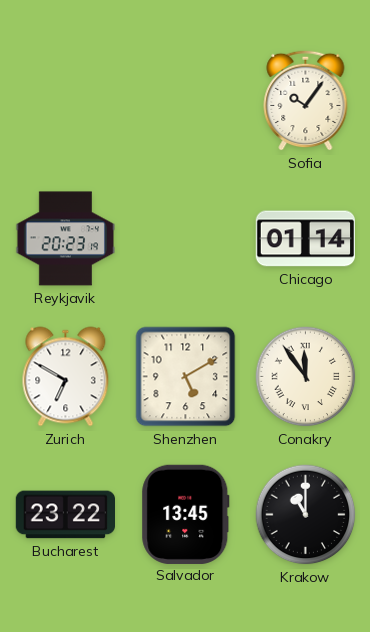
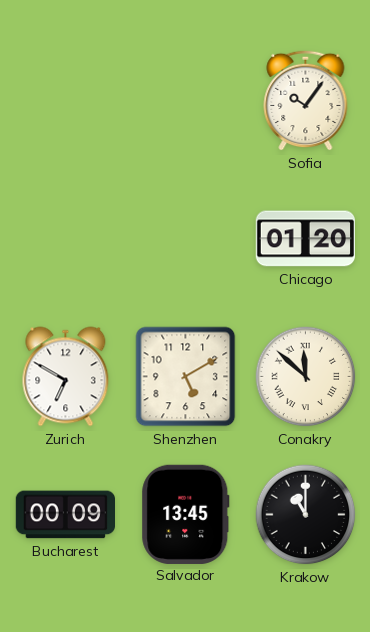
Reykjavik: 20:23 -> none
Chicago: 01:14 -> 01:20
Conakry: 11:54 -> 11:52
Bucharest: 23:22 -> 00:09
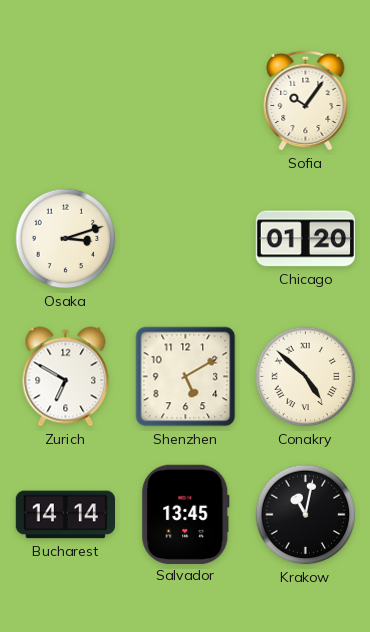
Osaka: none -> 3:12
Conakry: 11:52 -> 4:52
Bucharest: 00:09 -> 14:14
Krakow: 11:00 -> 11:02
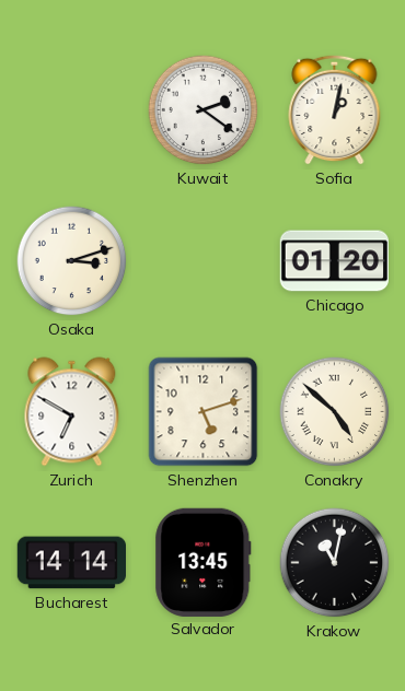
Kuwait: none -> 2:21
Sofia: 10:06 -> 1:02
Shenzhen: 5:10 -> 5:12
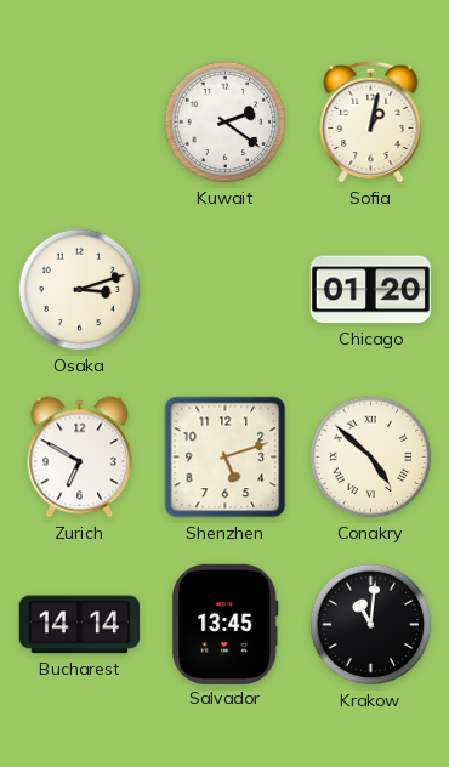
Krakow: 11:02 -> 11:01
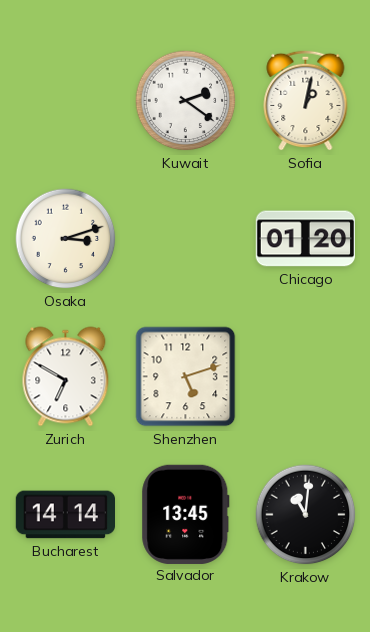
Conakry: 4:52 -> none
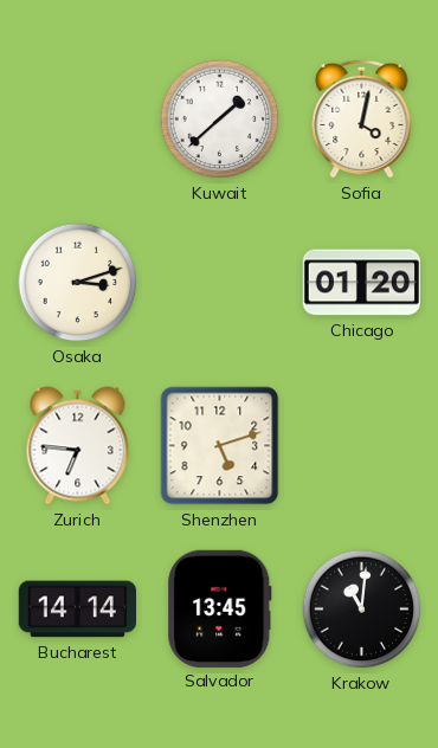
Kuwait: 2:21 -> 1:38
Sofia: 1:02 -> 4:02
Zurich: 6:50 -> 6:46
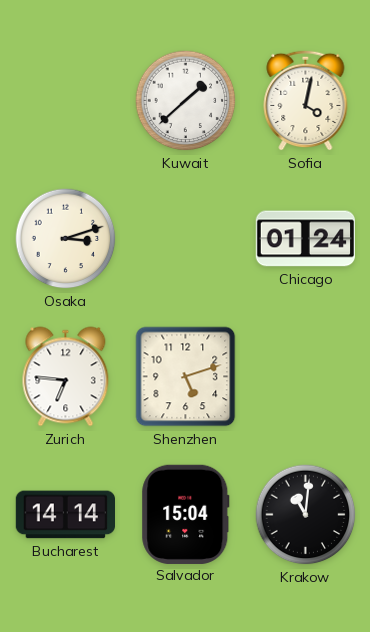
Chicago: 01:20 -> 01:24
Salvador: 13:45 -> 15:04
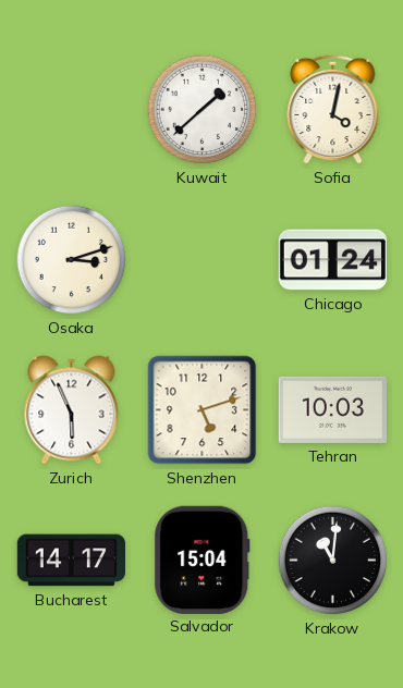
Zurich: 6:46 -> 5:56
Tehran: none -> 10:03
Bucharest: 14:14 -> 14:17
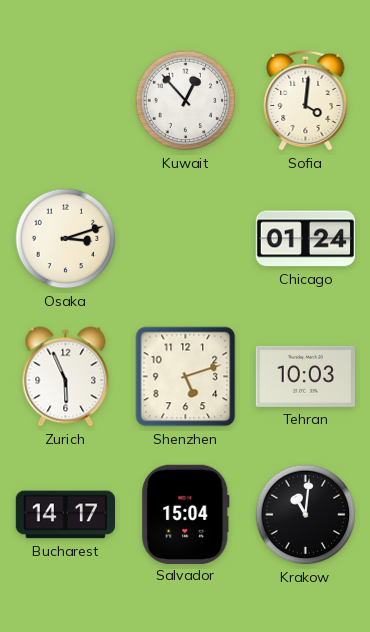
Kuwait: 1:38 -> 12:53
Sofia: 4:02 -> 4:01
